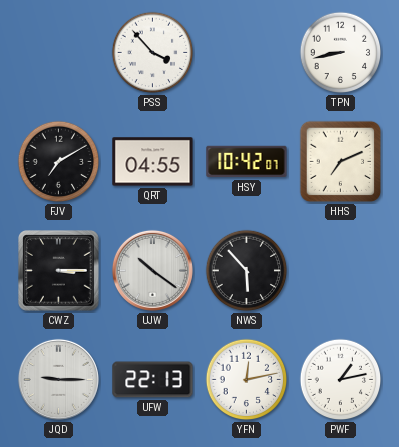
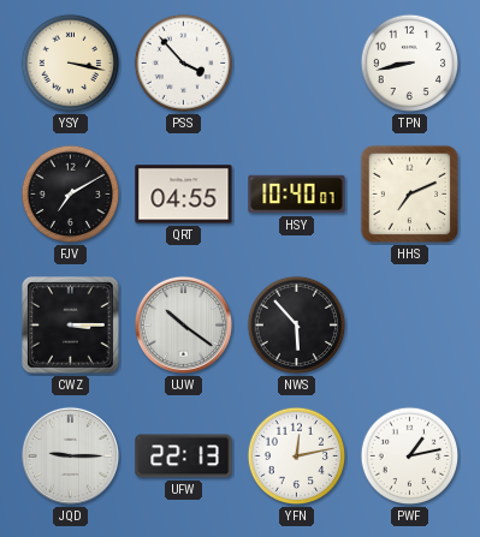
YSY: none -> 3:17
HSY: 10:42 -> 10:40
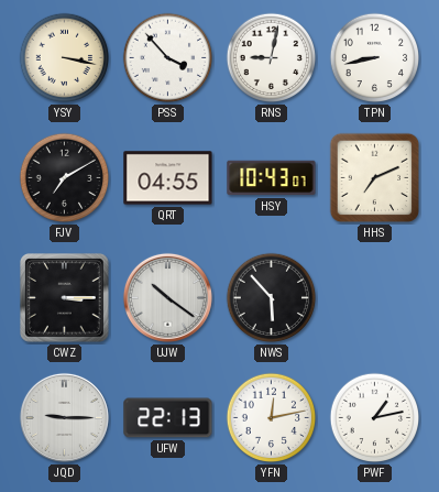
RNS: none -> 9:02
HSY: 10:40 -> 10:43
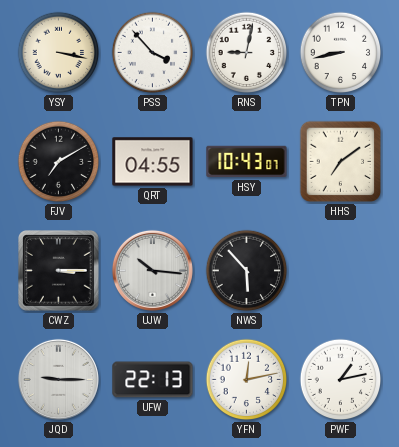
HHS: 7:11 -> 7:09
UJW: 10:21 -> 10:16
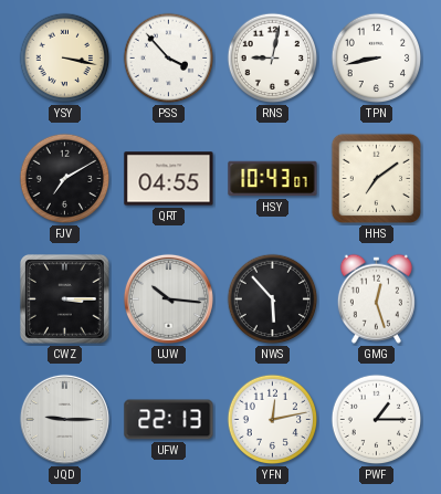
GMG: none -> 12:27
PWF: 1:13 -> 1:15
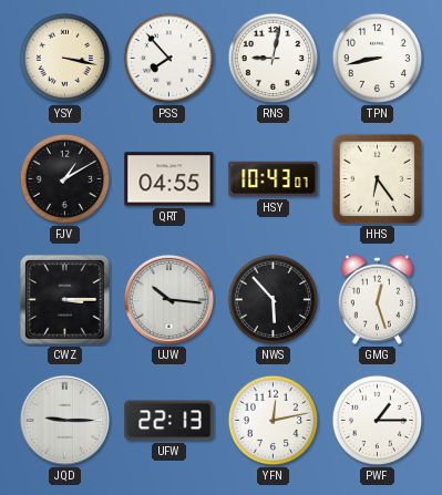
PSS: 3:53 -> 7:53
FJV: 7:10 -> 1:10
HHS: 7:09 -> 6:24
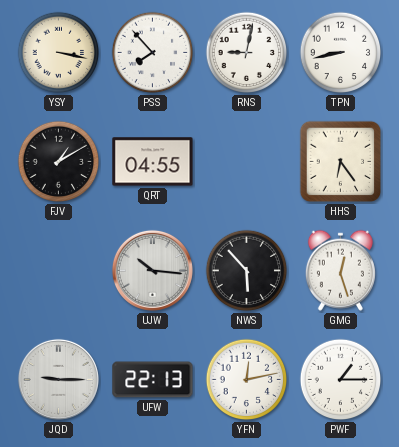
HSY: 10:43 -> none
CWZ: 3:15 -> none
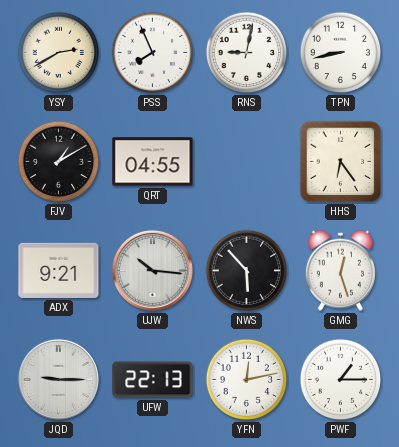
YSY: 3:17 -> 2:40
PSS: 7:53 -> 7:56
ADX: none -> 9:21
